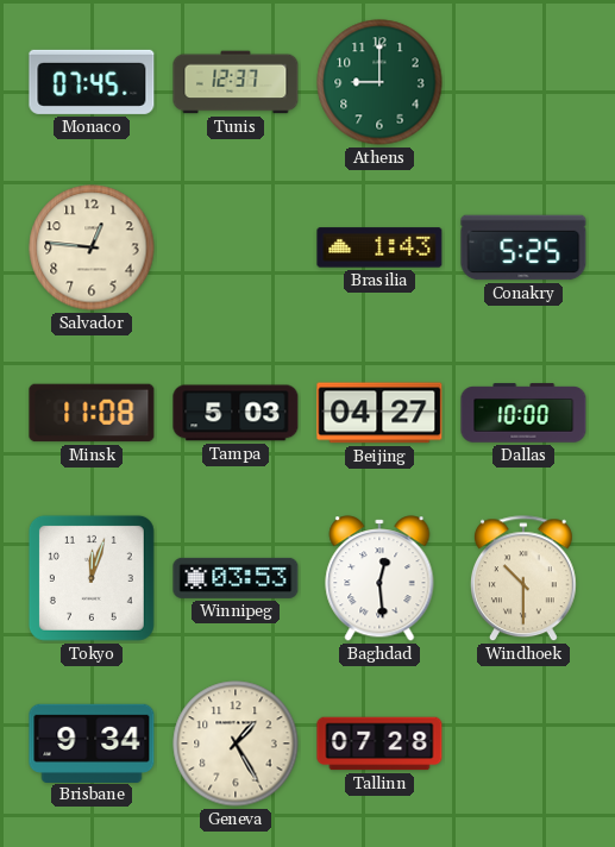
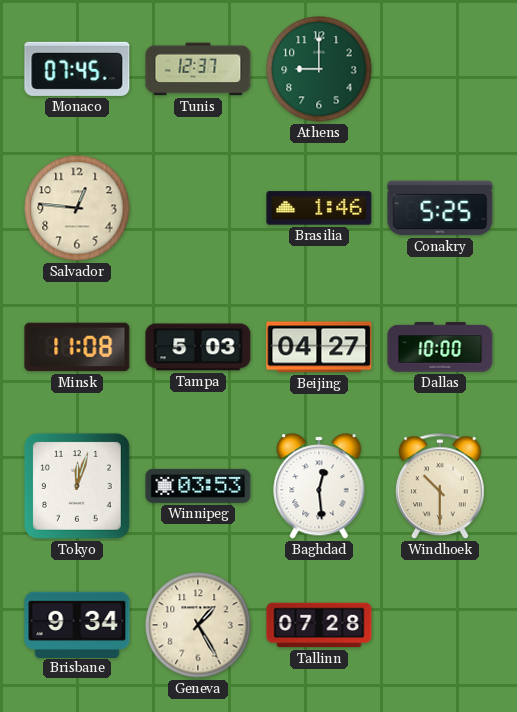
Brasilia: 1:43 -> 1:46
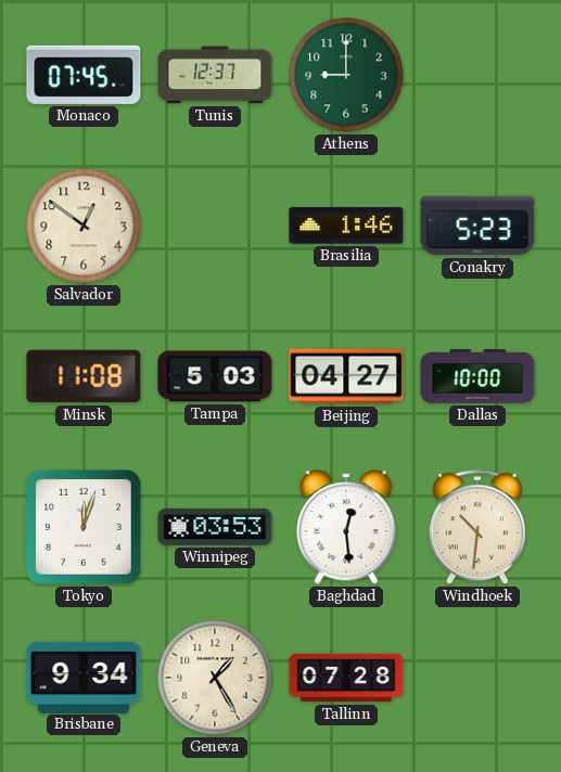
Salvador: 12:46 -> 12:51
Conakry: 5:25 -> 5:23
Windhoek: 10:30 -> 10:31
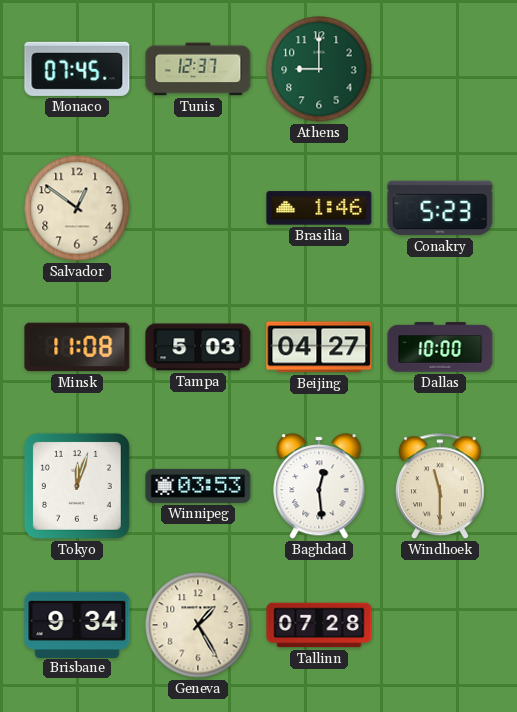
Windhoek: 10:31 -> 11:30
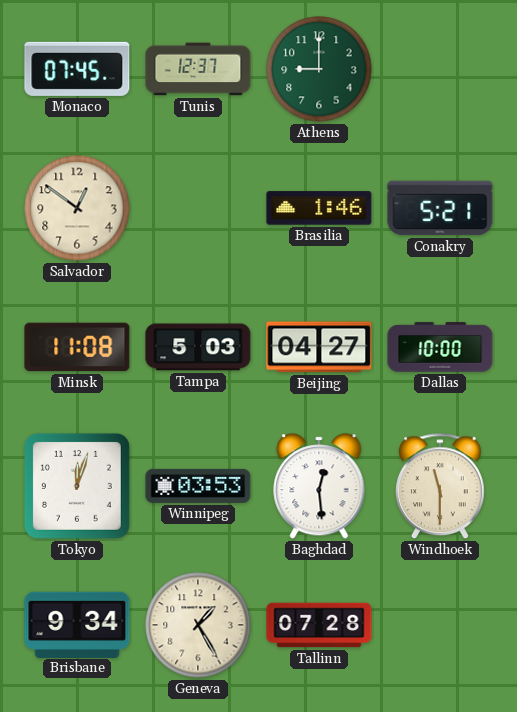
Conakry: 5:23 -> 5:21
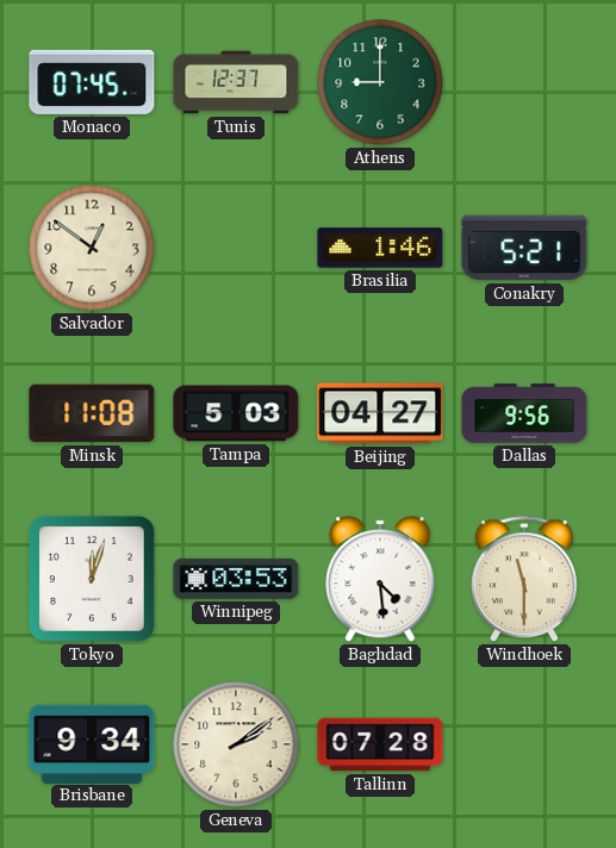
Dallas: 10:00 -> 9:56
Baghdad: 12:29 -> 4:29
Geneva: 1:25 -> 2:09
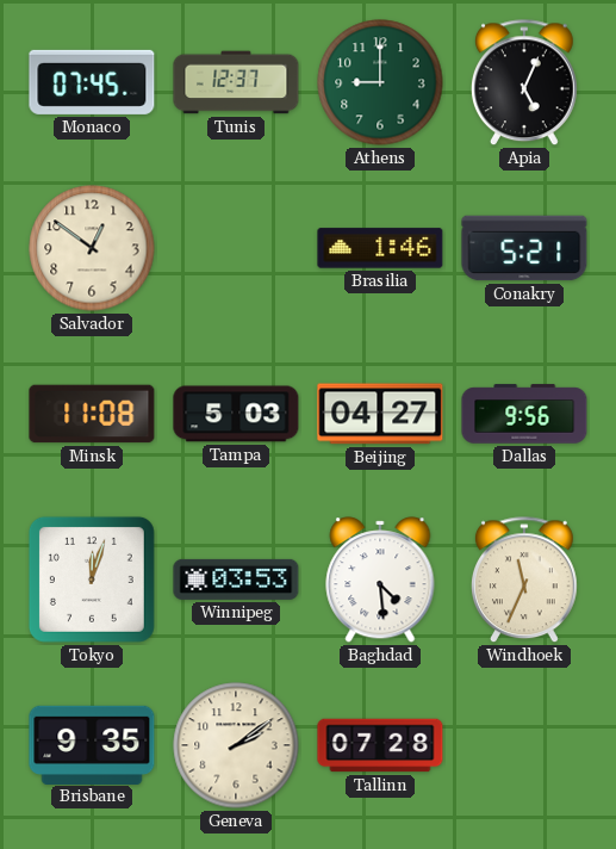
Apia: none -> 5:04
Windhoek: 11:30 -> 11:34
Brisbane: 9:34 -> 9:35
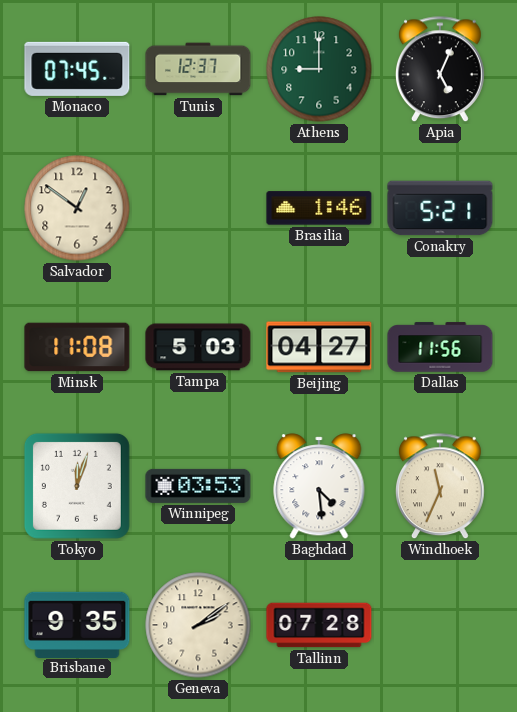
Dallas: 9:56 -> 11:56
